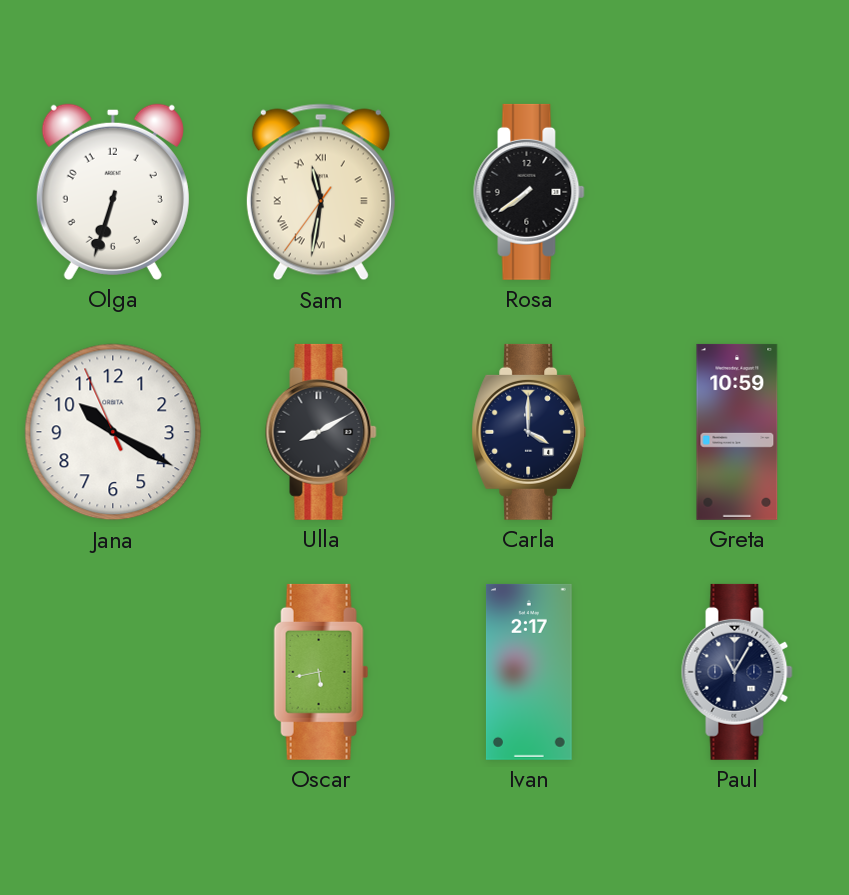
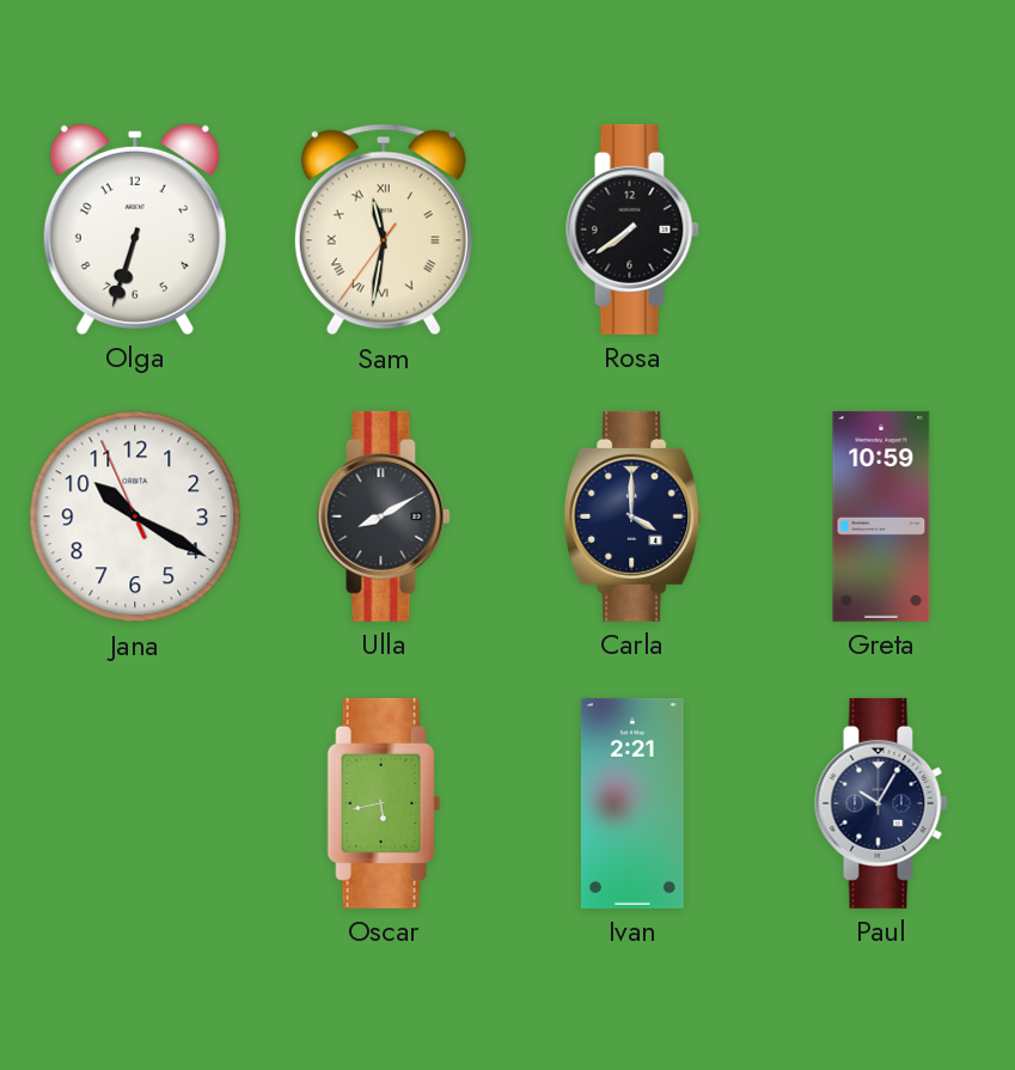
Ivan: 2:17 -> 2:21
Paul: 11:05 -> 10:05
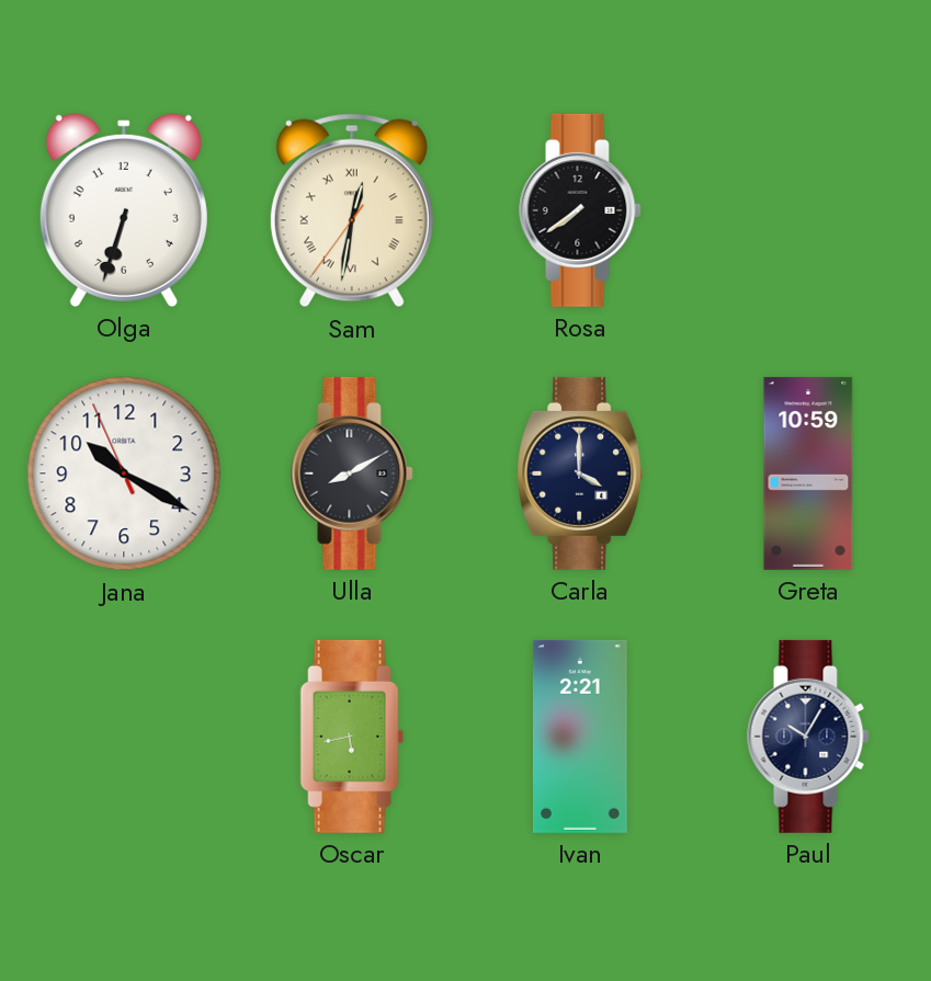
Sam: 11:31 -> 12:31
